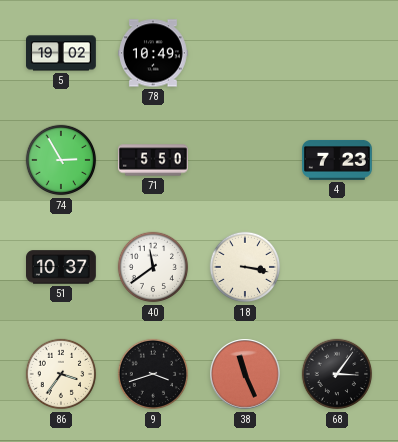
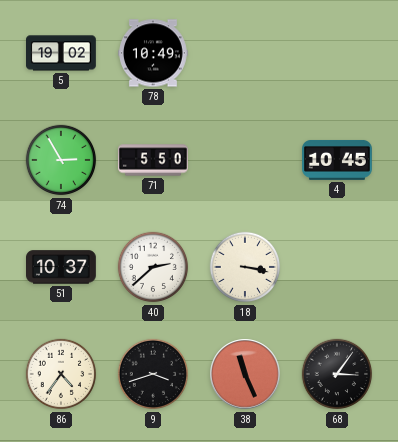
4: 7:23 -> 10:45
40: 11:39 -> 2:38
86: 3:36 -> 4:36
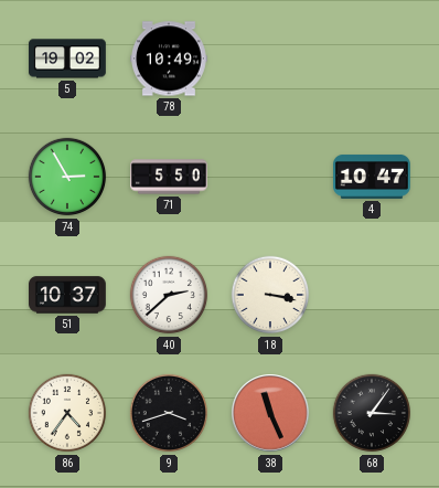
4: 10:45 -> 10:47
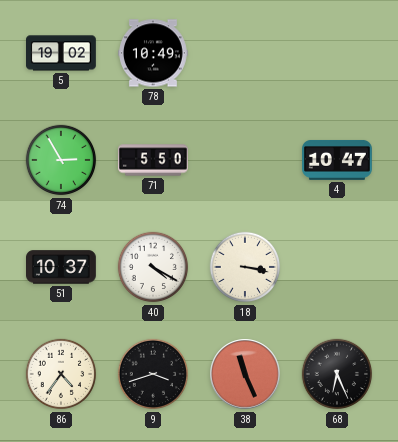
40: 2:38 -> 4:20
68: 3:06 -> 6:26
